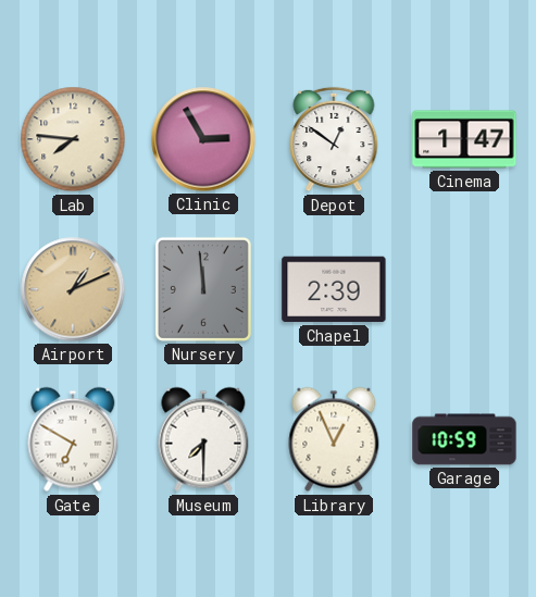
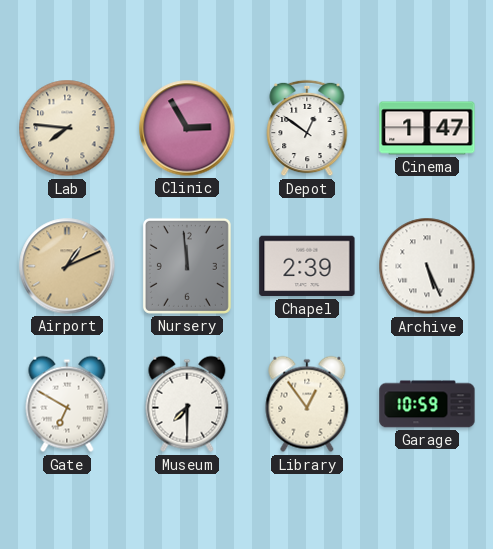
Archive: none -> 5:26
Library: 12:56 -> 12:54
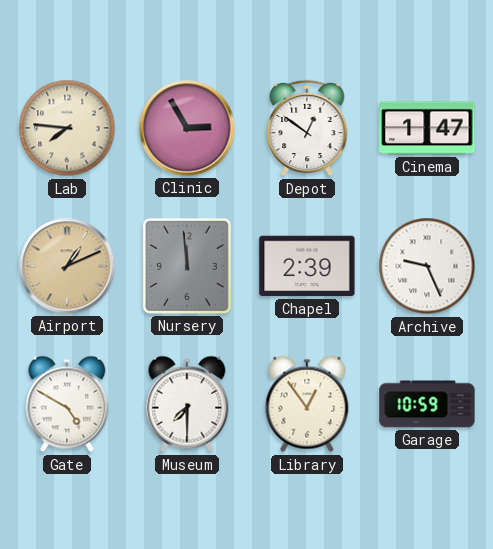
Archive: 5:26 -> 9:26
Gate: 6:50 -> 4:50
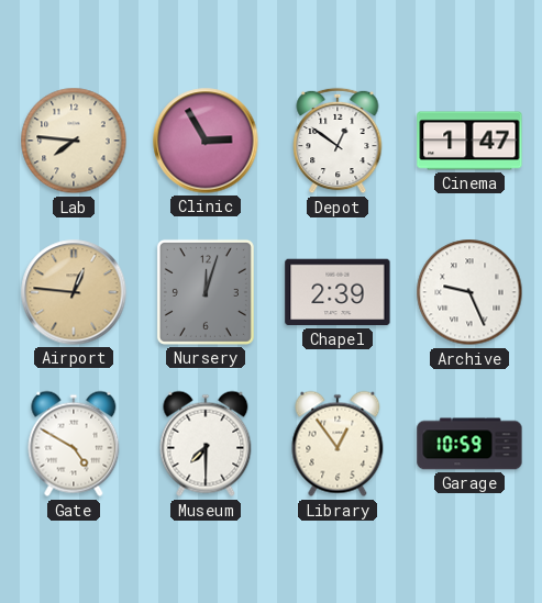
Airport: 1:11 -> 12:46
Nursery: 11:59 -> 12:03
